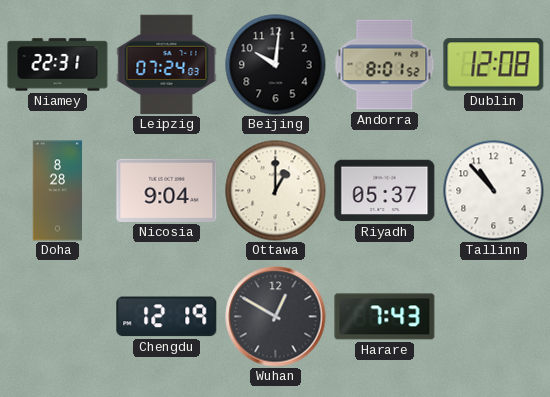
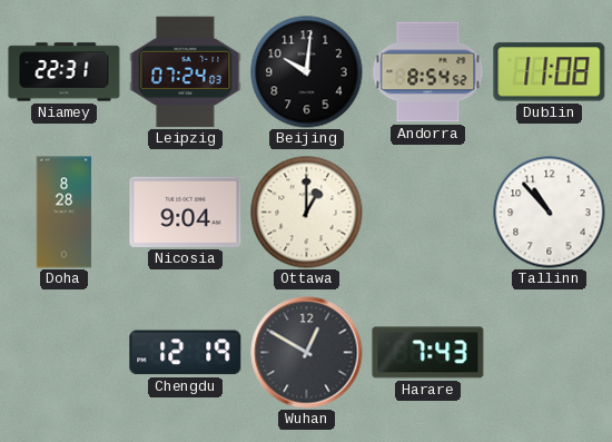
Andorra: 8:01 -> 8:54
Dublin: 12:08 -> 11:08
Riyadh: 05:37 -> none
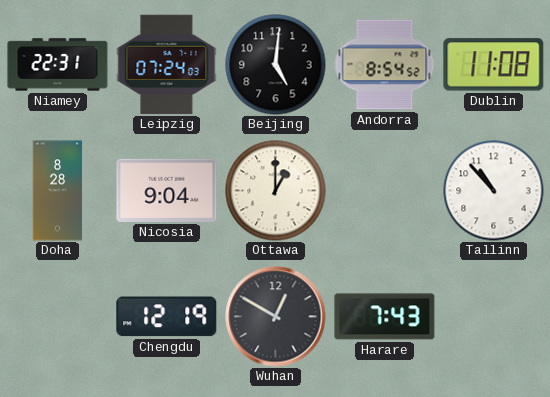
Beijing: 10:01 -> 5:01
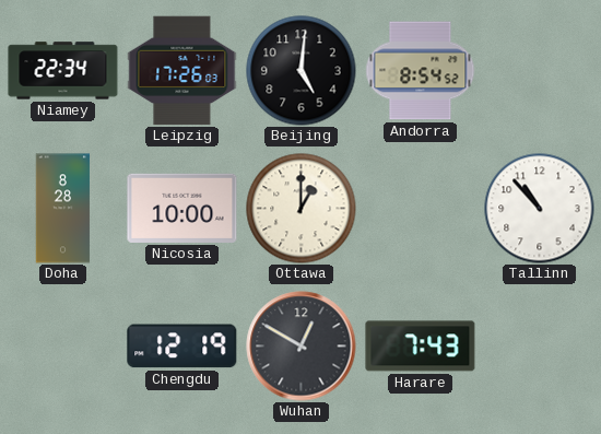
Niamey: 22:31 -> 22:34
Leipzig: 07:24 -> 17:26
Dublin: 11:08 -> none
Nicosia: 9:04 -> 10:00
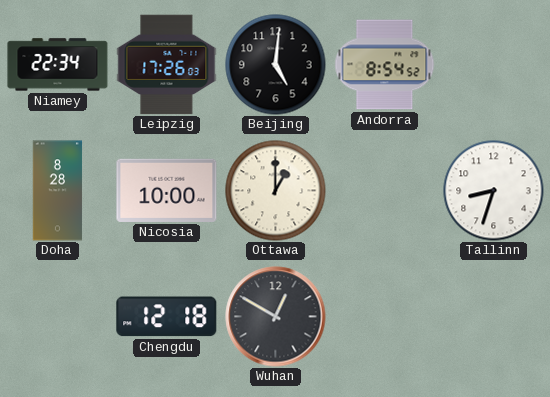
Tallinn: 10:53 -> 8:33
Chengdu: 12:19 -> 12:18
Harare: 7:43 -> none
